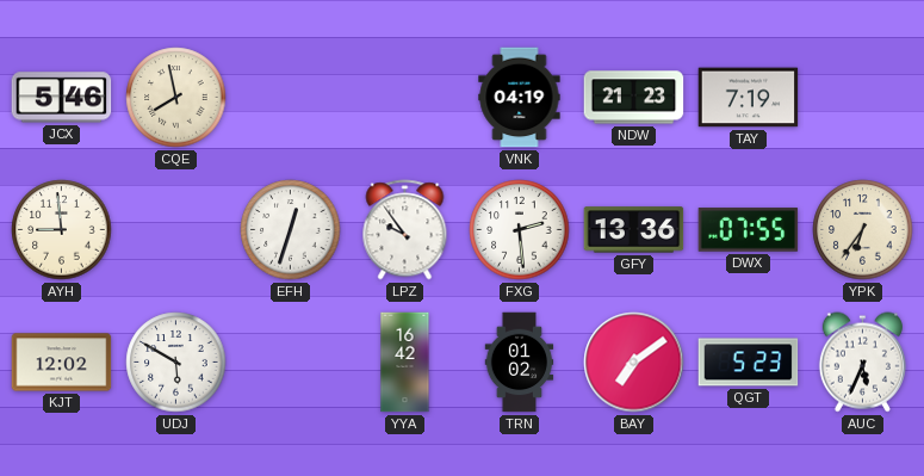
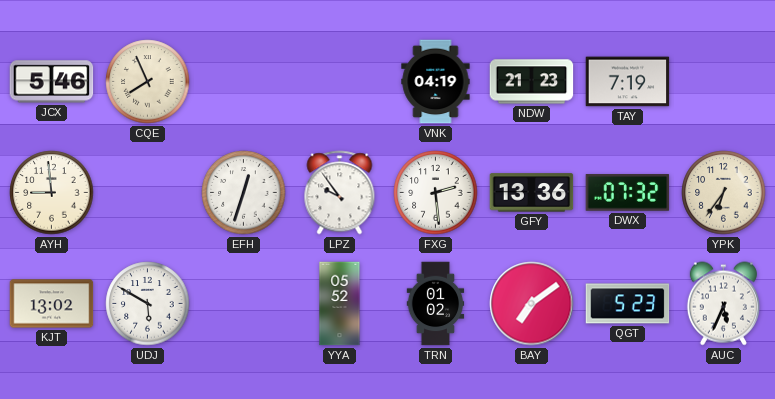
CQE: 7:58 -> 7:56
DWX: 07:55 -> 07:32
KJT: 12:02 -> 13:02
YYA: 16:42 -> 05:52
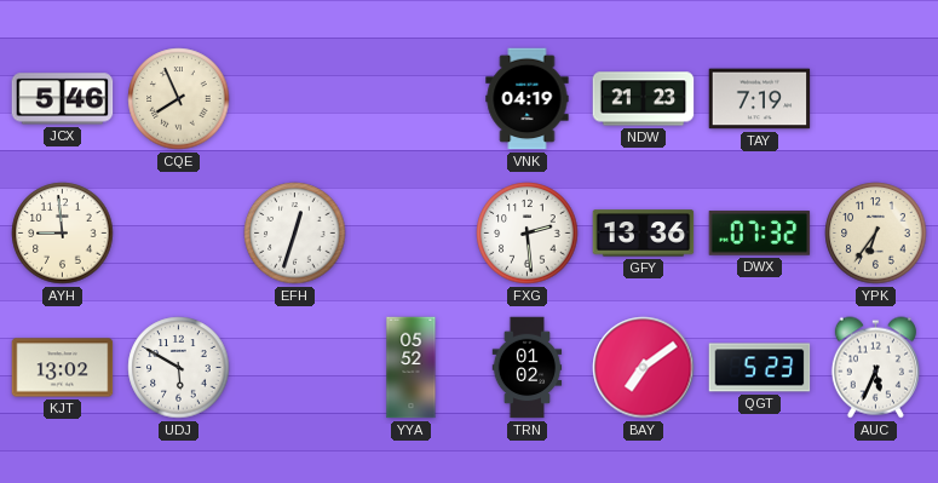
LPZ: 9:54 -> none
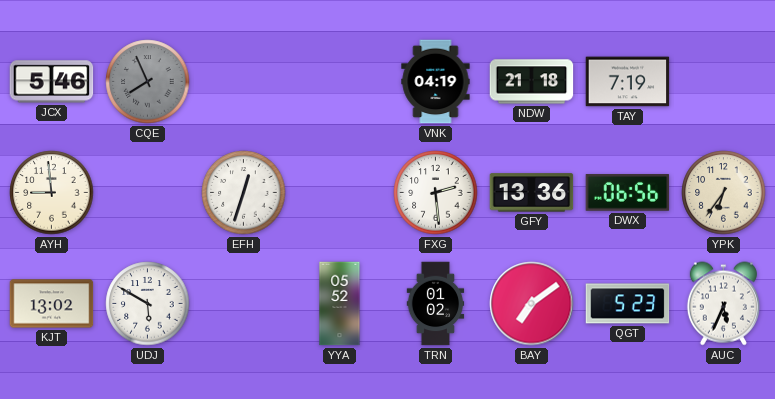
CQE dial: cream -> grey
NDW: 21:23 -> 21:18
DWX: 07:32 -> 06:56
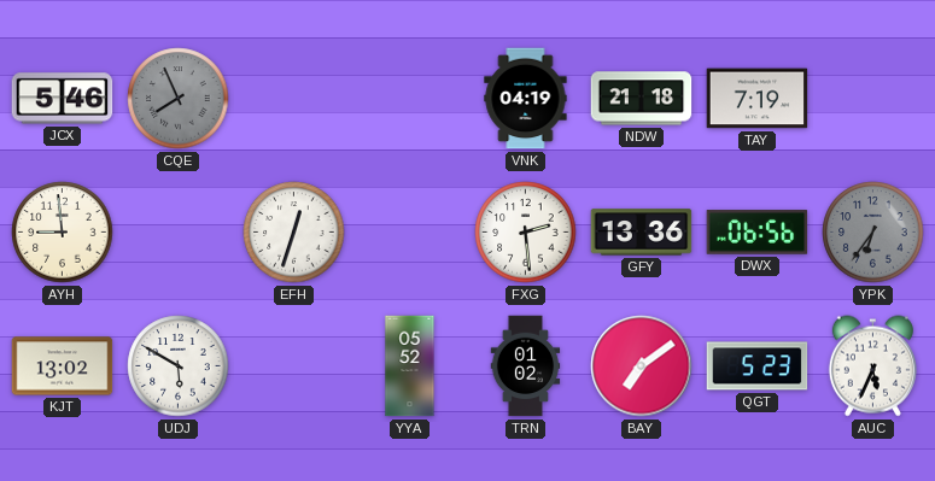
YPK dial: cream -> grey
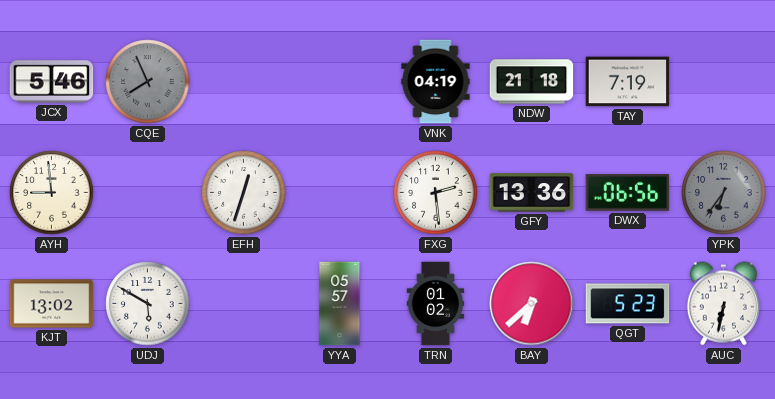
YYA: 05:52 -> 05:57
BAY: 7:09 -> 6:38
AUC: 5:34 -> 6:32
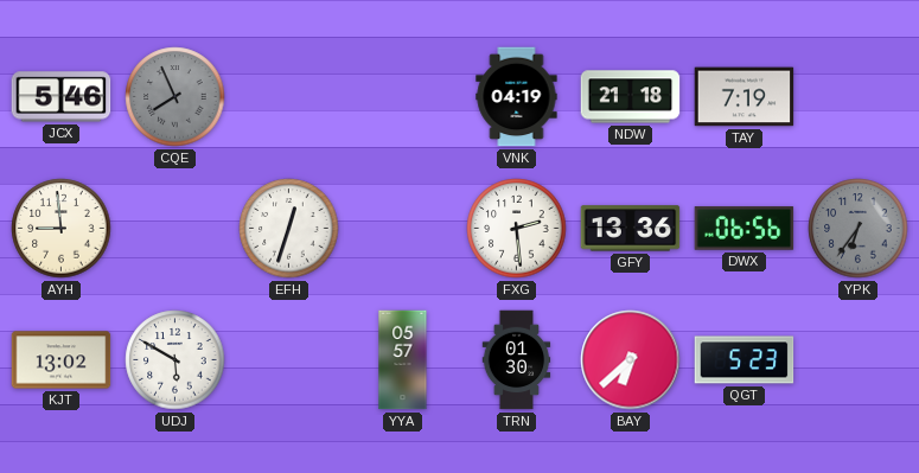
TRN: 01:02 -> 01:30
AUC: 6:32 -> none
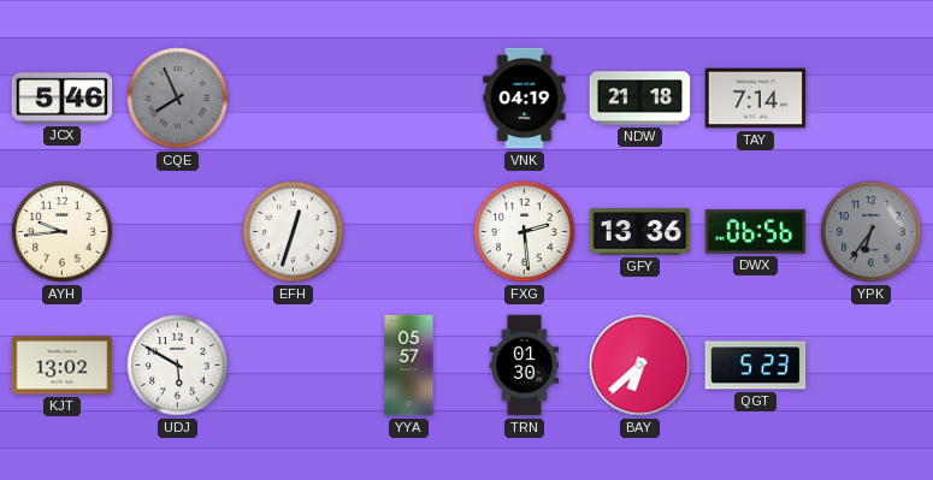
TAY: 7:19 -> 7:14
AYH: 8:59 -> 9:44
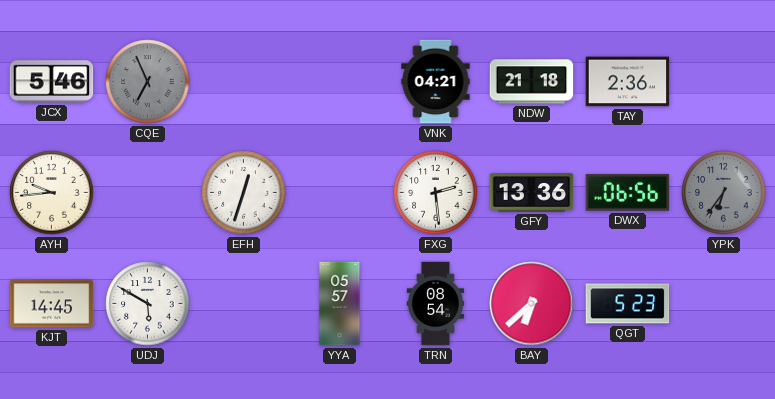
CQE: 7:56 -> 6:56
VNK: 04:19 -> 04:21
TAY: 7:14 -> 2:36
KJT: 13:02 -> 14:45
TRN: 01:30 -> 08:54
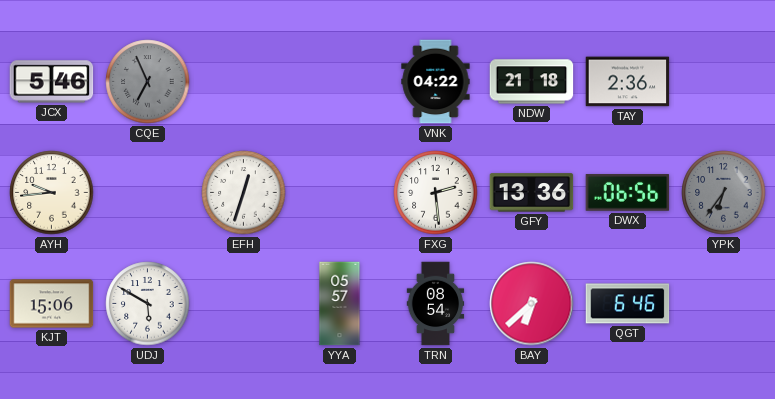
VNK: 04:21 -> 04:22
KJT: 14:45 -> 15:06
QGT: 5:23 -> 6:46
